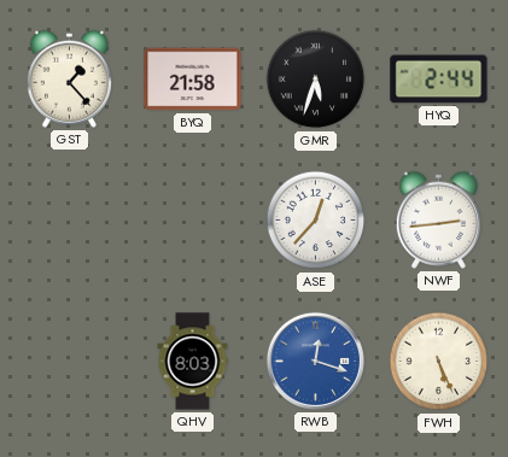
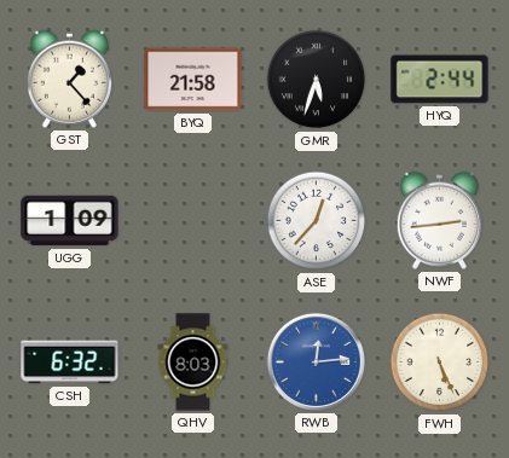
UGG: none -> 1:09
CSH: none -> 6:32
RWB: 12:18 -> 12:14
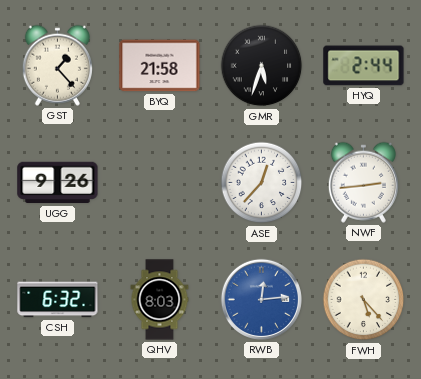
UGG: 1:09 -> 9:26
FWH: 5:26 -> 5:23
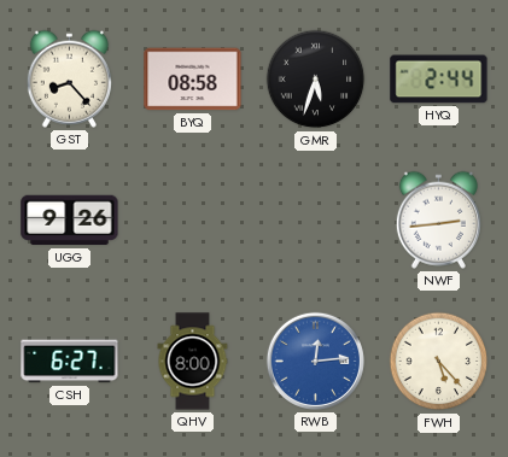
GST: 1:23 -> 8:23
BYQ: 21:58 -> 08:58
ASE: 12:37 -> none
CSH: 6:32 -> 6:27
QHV: 8:03 -> 8:00
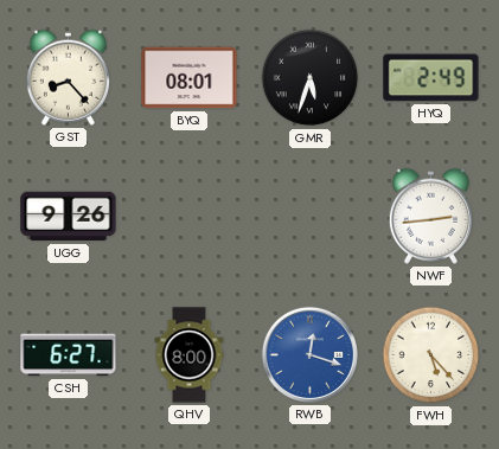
BYQ: 08:58 -> 08:01
HYQ: 2:44 -> 2:49
RWB: 12:14 -> 12:18
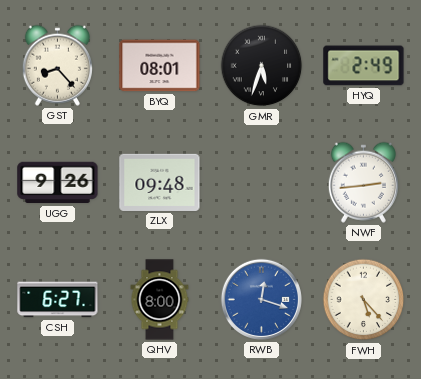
ZLX: none -> 09:48
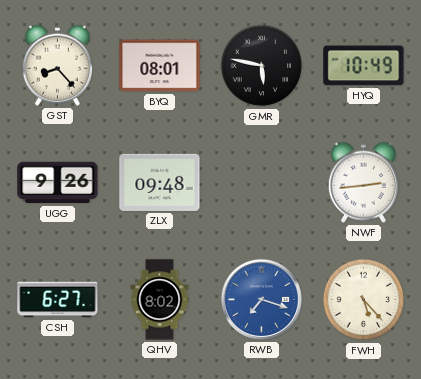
GMR: 5:33 -> 5:47
HYQ: 2:49 -> 10:49
QHV: 8:00 -> 8:02
RWB: 12:18 -> 7:18
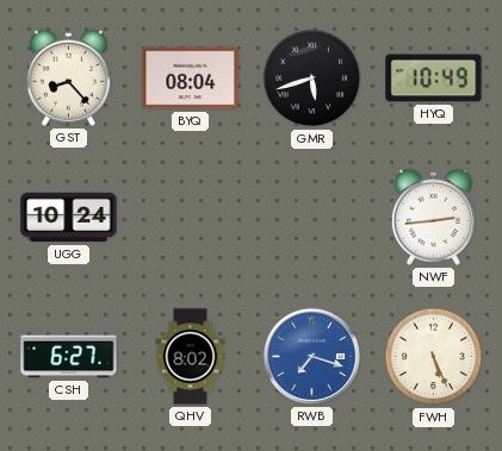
BYQ: 08:01 -> 08:04
GMR: 5:47 -> 5:42
UGG: 9:26 -> 10:24
ZLX: 09:48 -> none
FWH: 5:23 -> 5:26
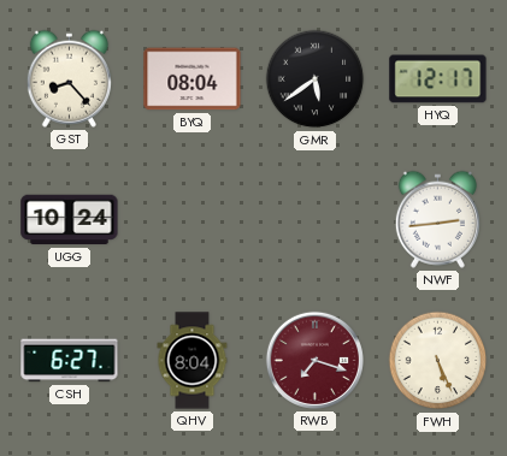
GMR: 5:42 -> 5:39
HYQ: 10:49 -> 12:17
QHV: 8:02 -> 8:04
RWB dial: blue -> burgundy
